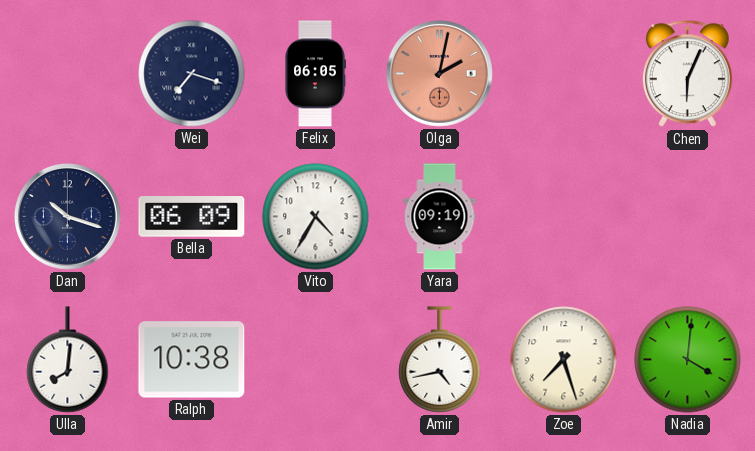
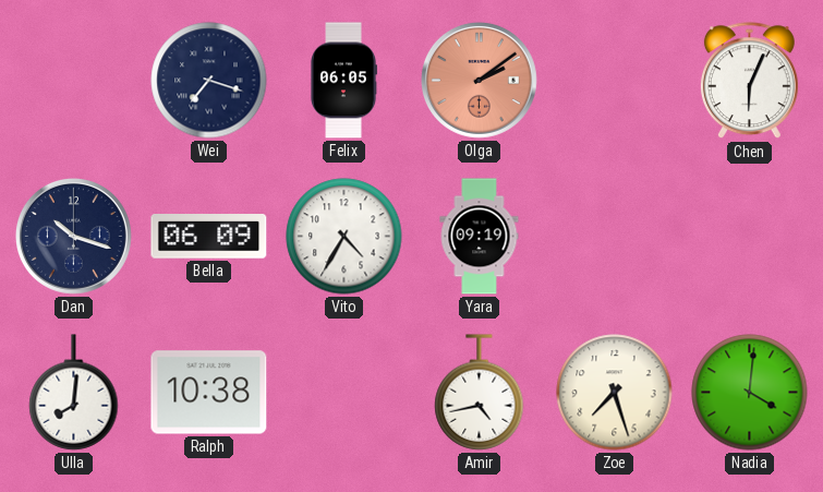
Olga: 2:02 -> 2:09
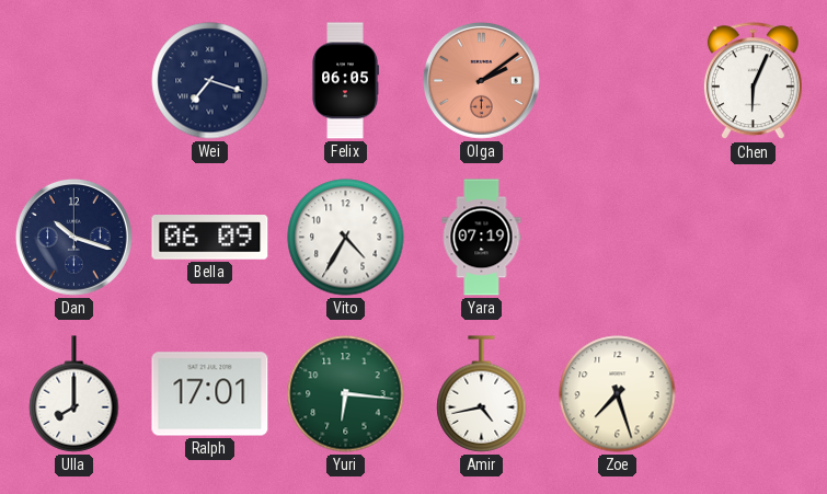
Yara: 09:19 -> 07:19
Ulla: 8:01 -> 8:00
Ralph: 10:38 -> 17:01
Yuri: none -> 6:16
Nadia: 4:01 -> none
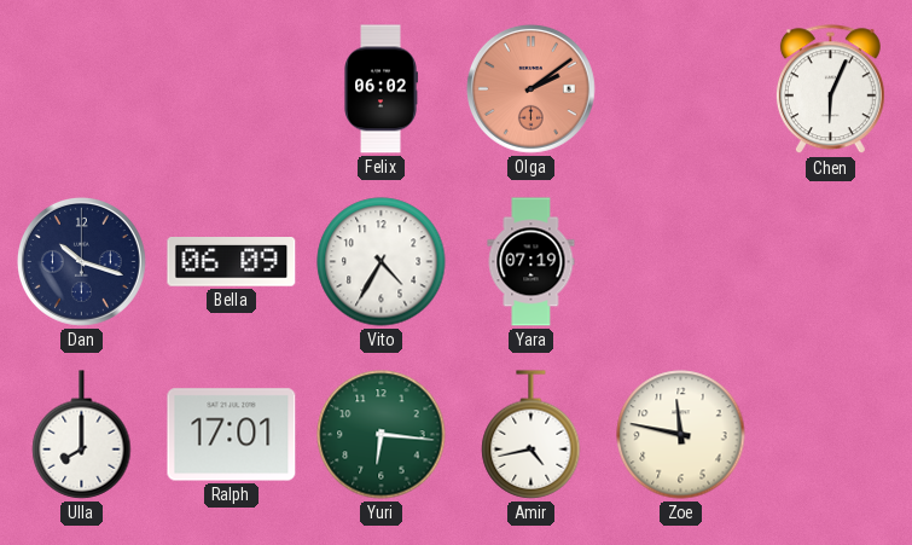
Wei: 7:18 -> none
Felix: 06:05 -> 06:02
Zoe: 7:27 -> 11:47
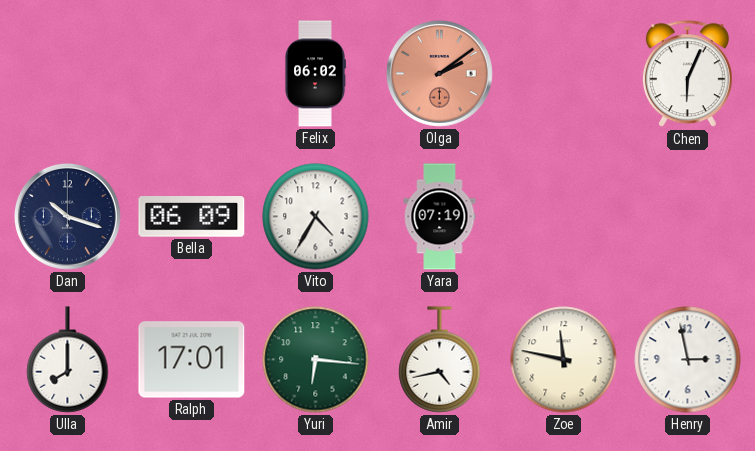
Henry: none -> 2:58
